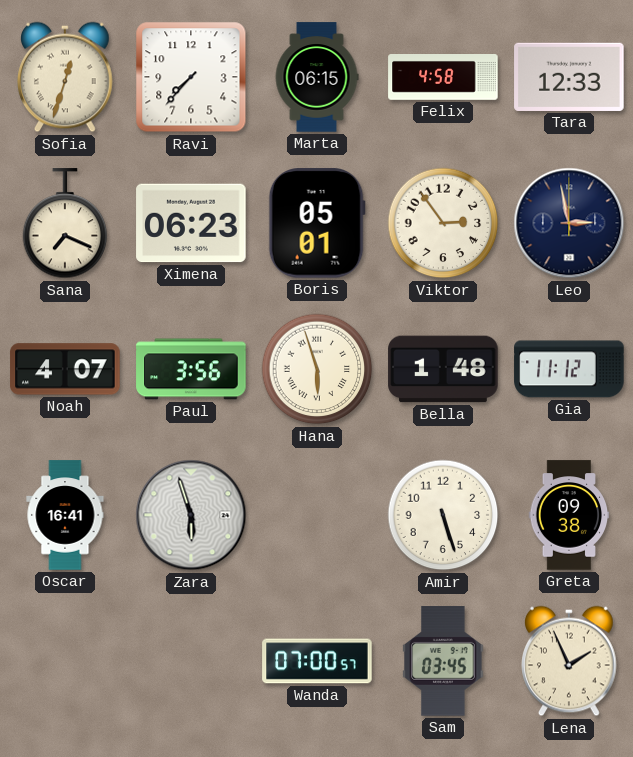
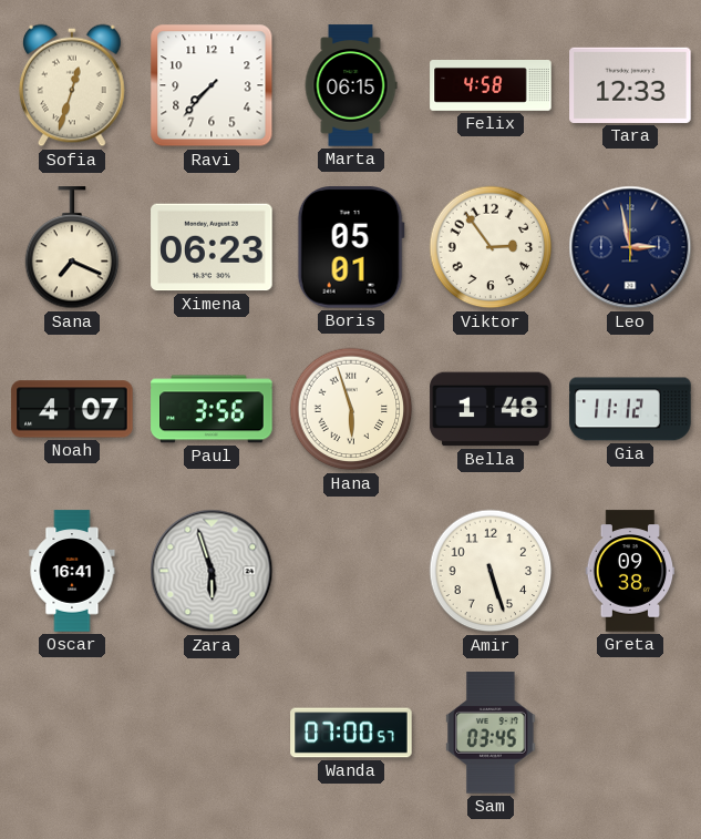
Lena: 1:56 -> none
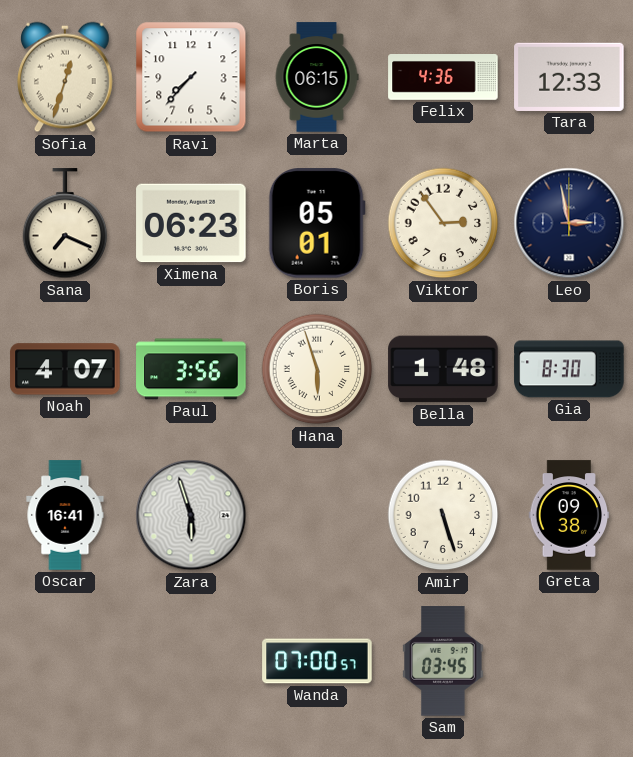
Felix: 4:58 -> 4:36
Gia: 11:12 -> 8:30
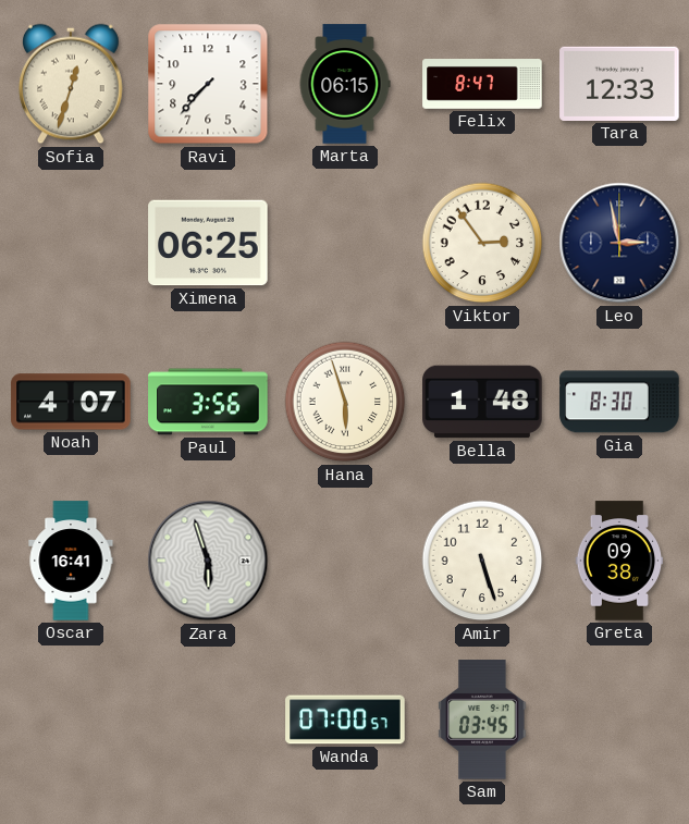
Felix: 4:36 -> 8:47
Sana: 7:19 -> none
Ximena: 06:23 -> 06:25
Boris: 05:01 -> none
